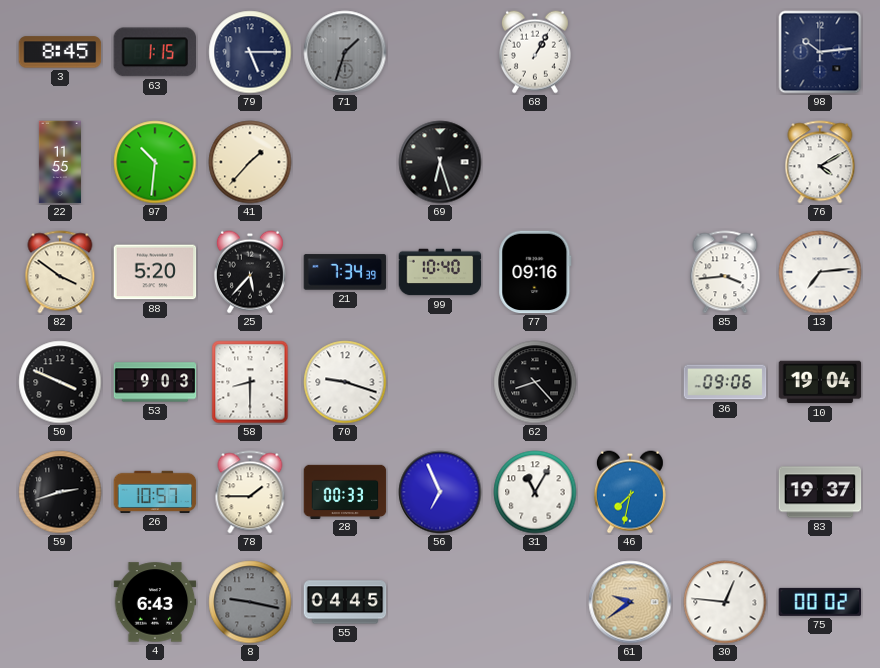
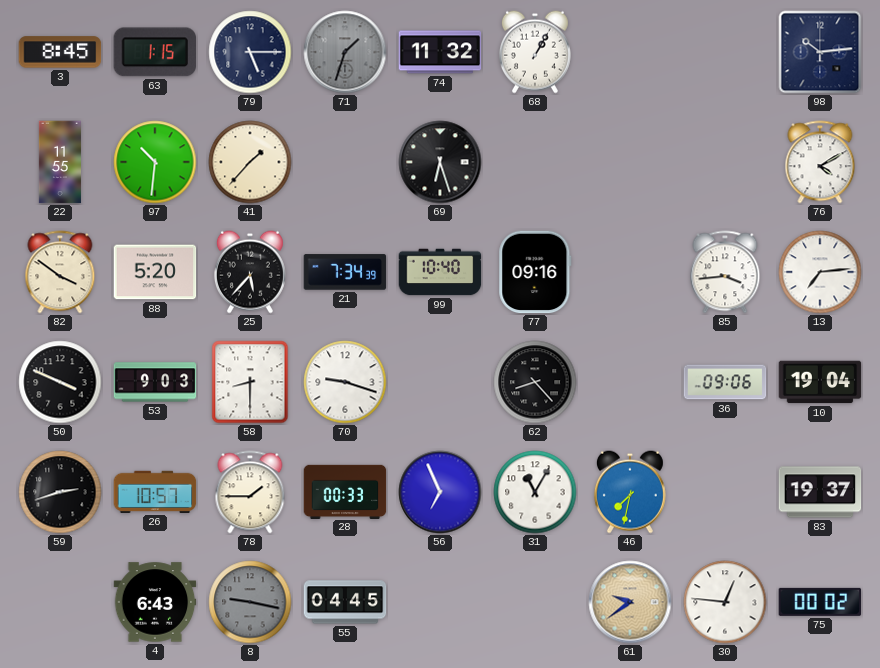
74: none -> 11:32
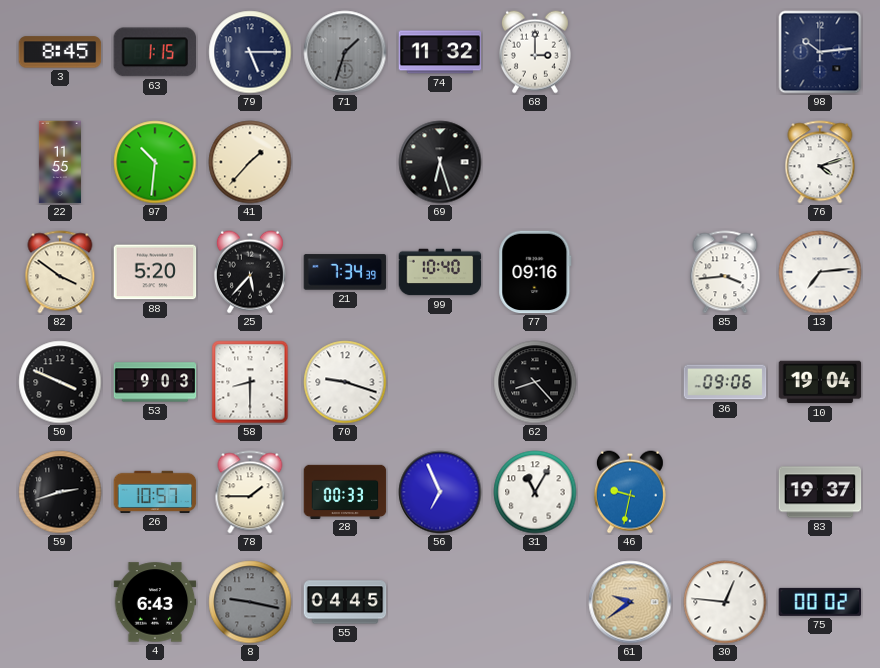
68: 1:05 -> 3:00
76: 4:10 -> 4:12
46: 7:32 -> 9:32
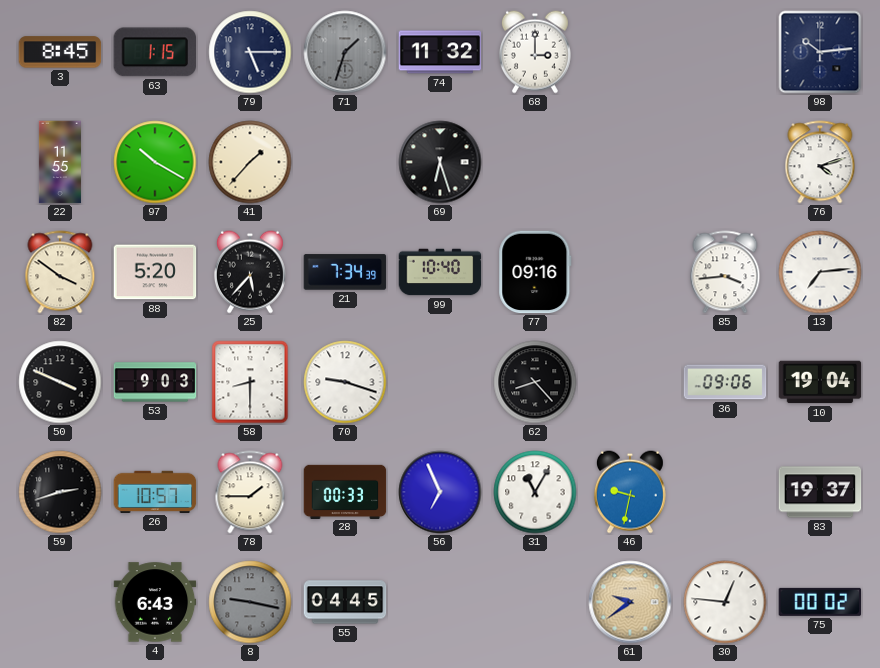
97: 10:31 -> 10:20
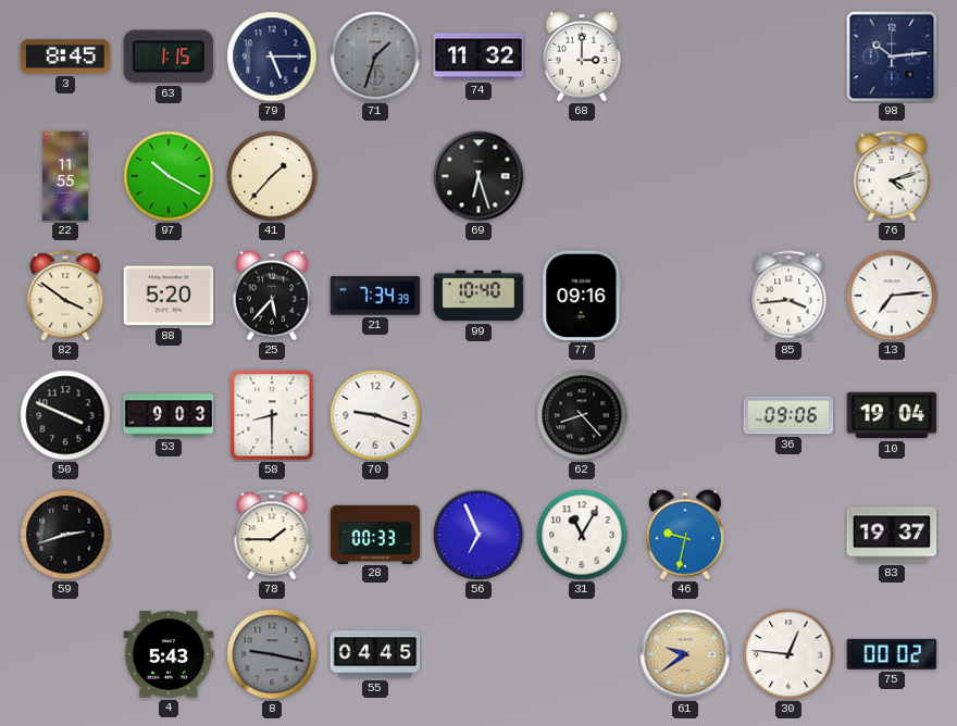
26: 10:57 -> none
4: 6:43 -> 5:43
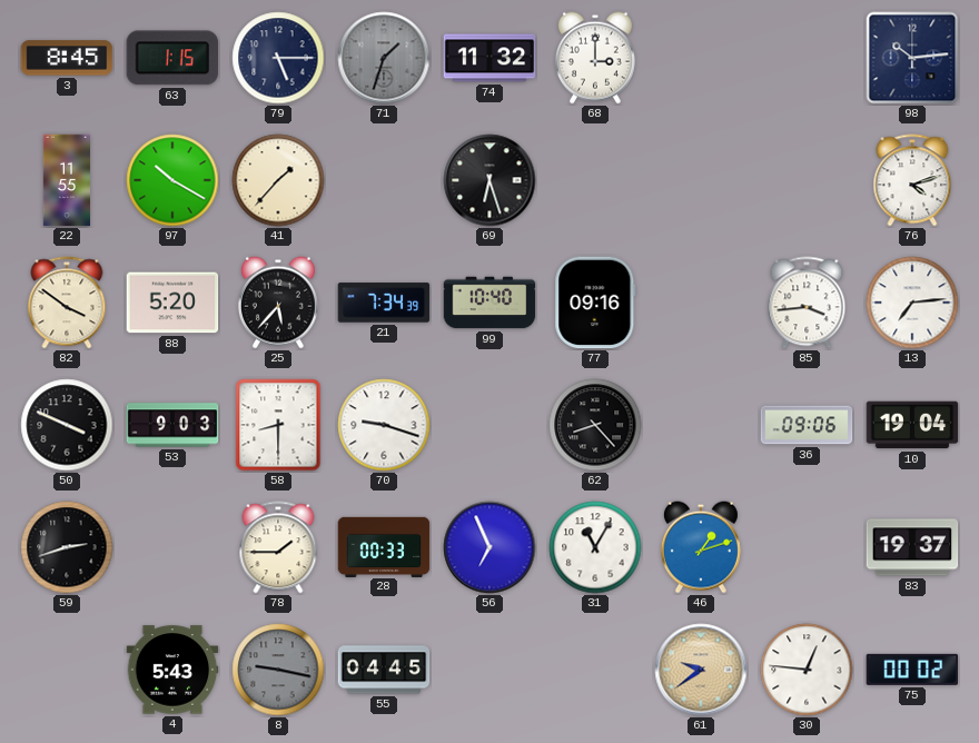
46: 9:32 -> 1:12
